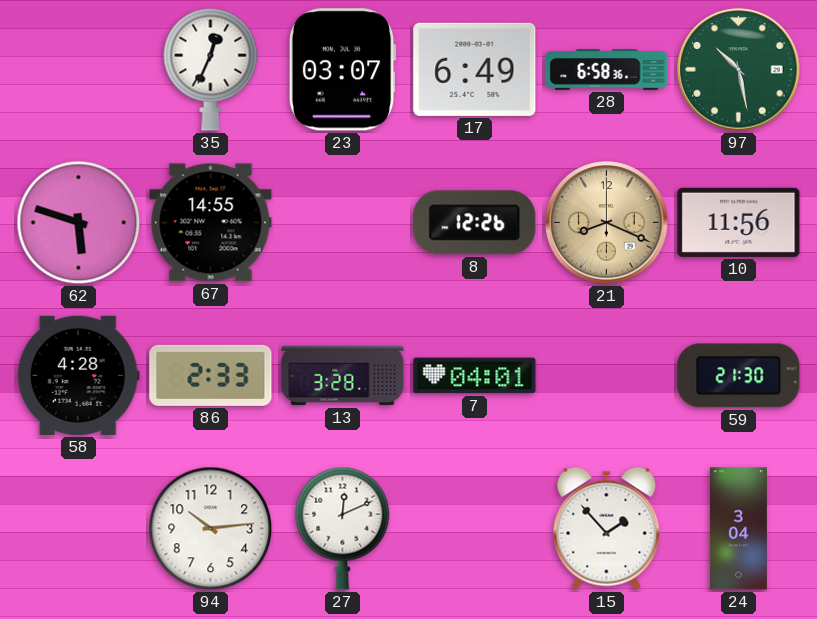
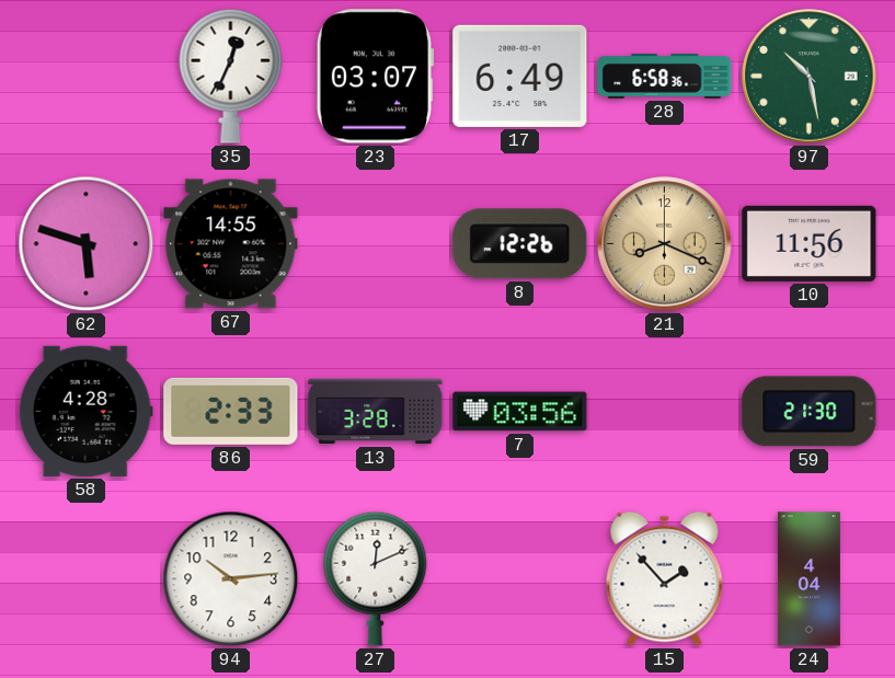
7: 04:01 -> 03:56
24: 3:04 -> 4:04
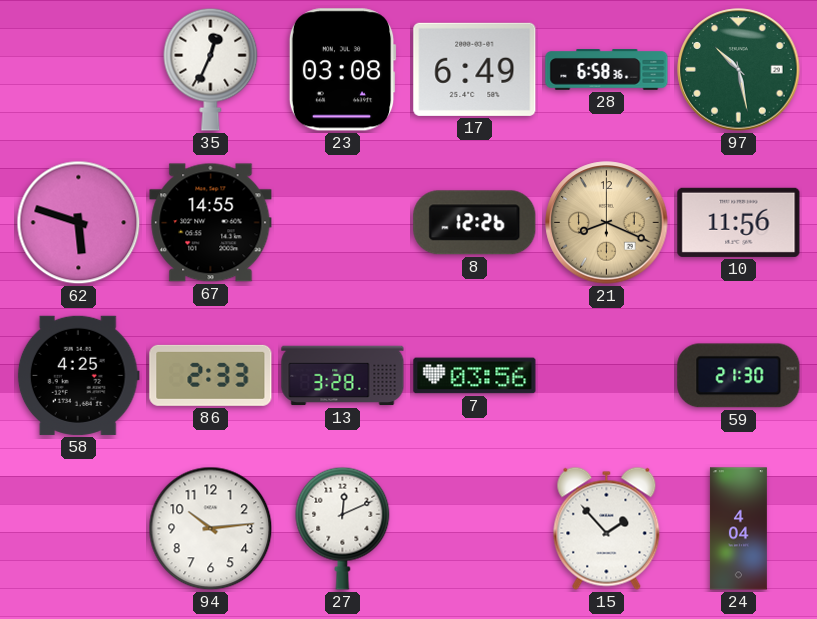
23: 03:07 -> 03:08
58: 4:28 -> 4:25
